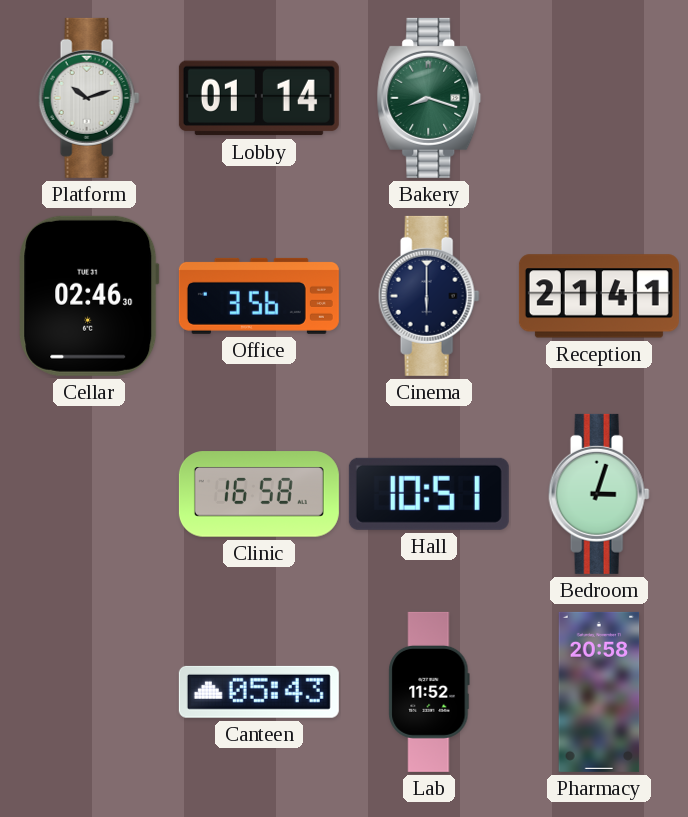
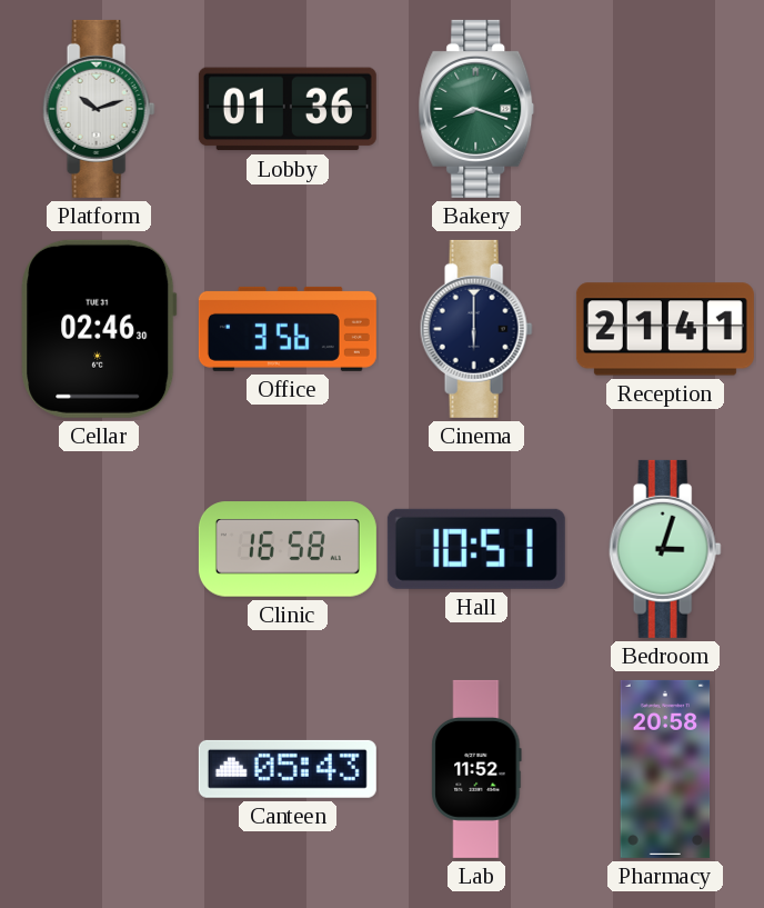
Lobby: 01:14 -> 01:36
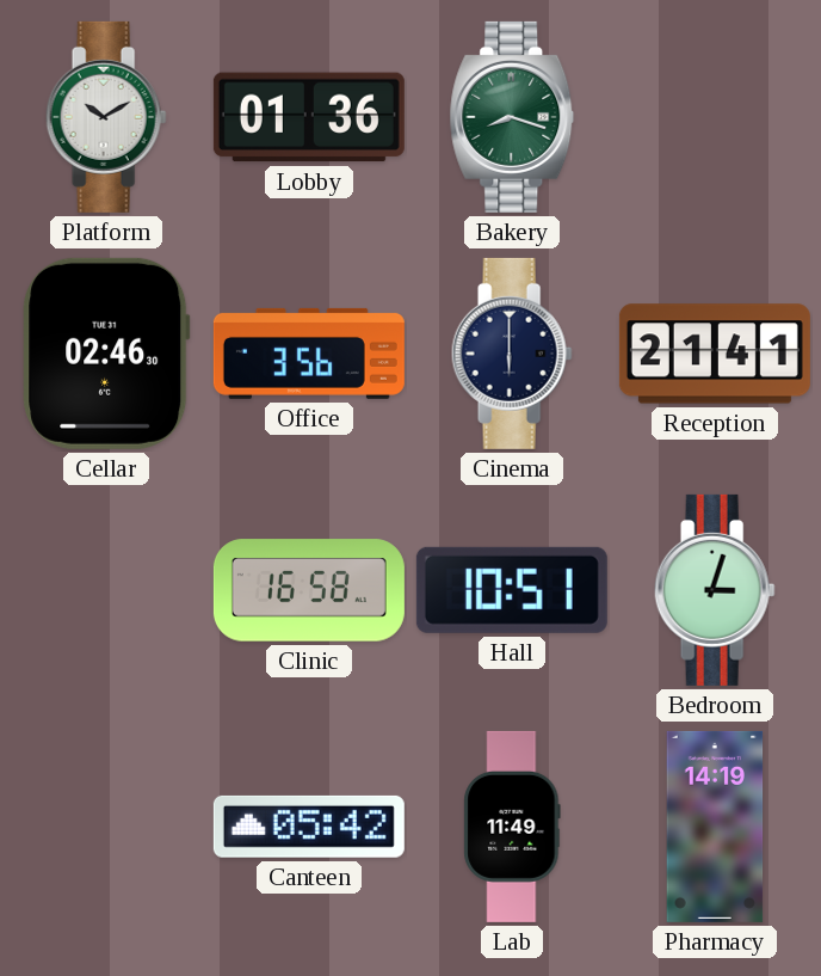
Platform: 10:12 -> 10:10
Canteen: 05:43 -> 05:42
Lab: 11:52 -> 11:49
Pharmacy: 20:58 -> 14:19
